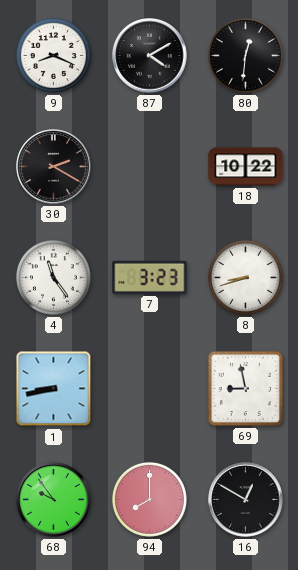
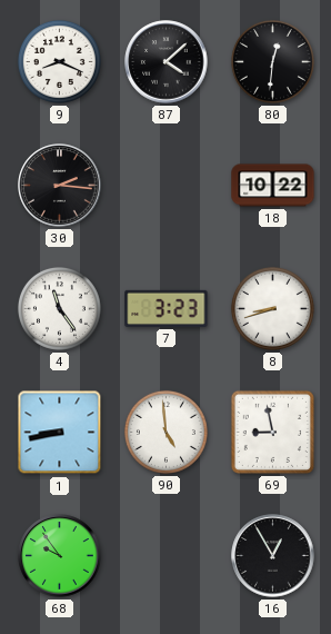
87: 4:10 -> 4:08
30: 2:20 -> 2:16
90: none -> 4:59
94: 8:00 -> none
16: 12:50 -> 12:55
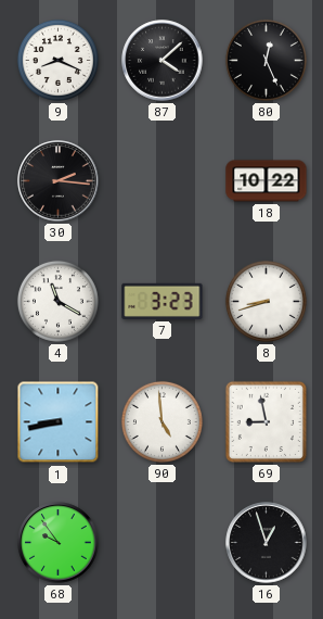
80: 12:31 -> 12:26
4: 11:24 -> 11:20
16: 12:55 -> 12:57
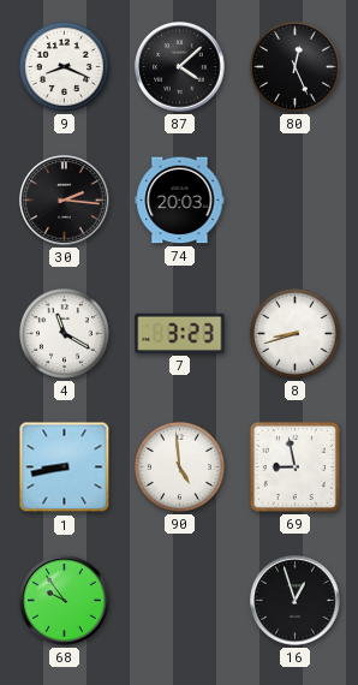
74: none -> 20:03
18: 10:22 -> none
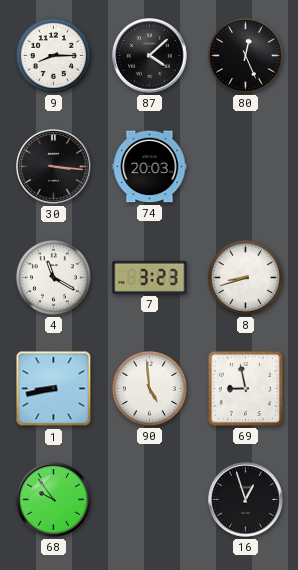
9: 8:19 -> 8:15
30: 2:16 -> 3:16
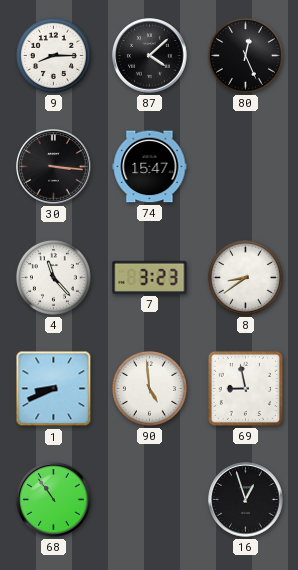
74: 20:03 -> 15:47
4: 11:20 -> 11:23
8: 8:42 -> 8:39
1: 8:43 -> 8:41
68: 9:54 -> 10:54
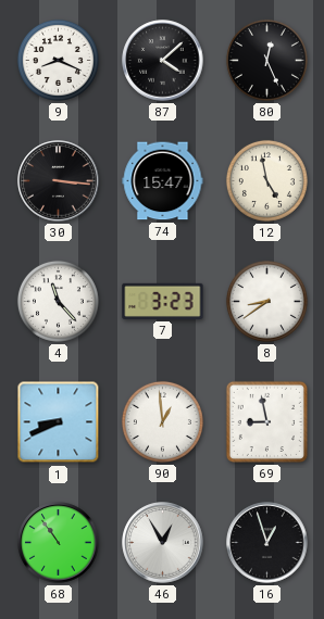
9: 8:15 -> 8:19
12: none -> 4:58
90: 4:59 -> 12:59
46: none -> 12:55
